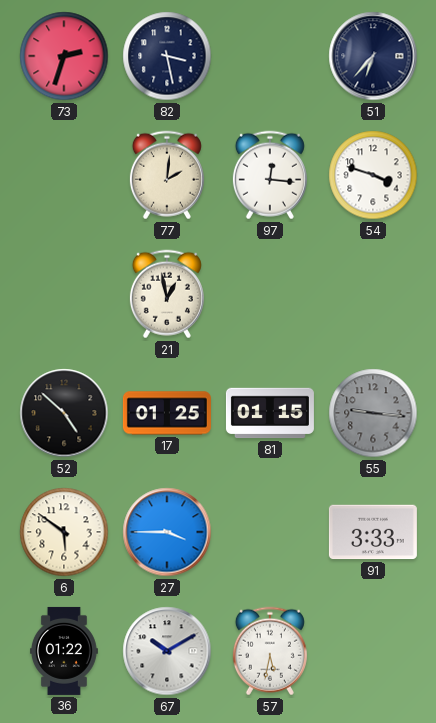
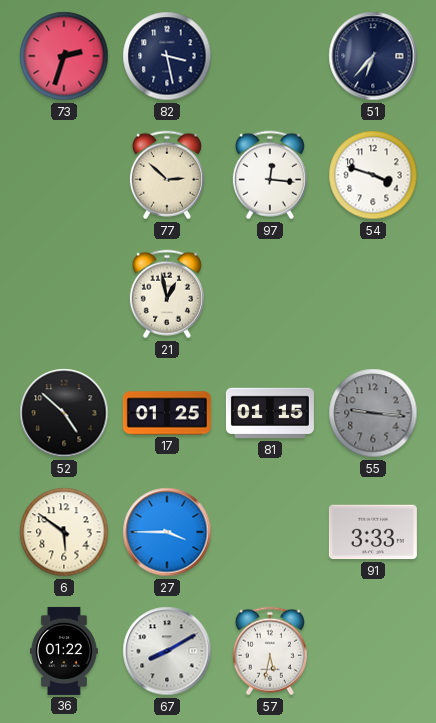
77: 2:01 -> 2:52
67: 10:10 -> 8:10
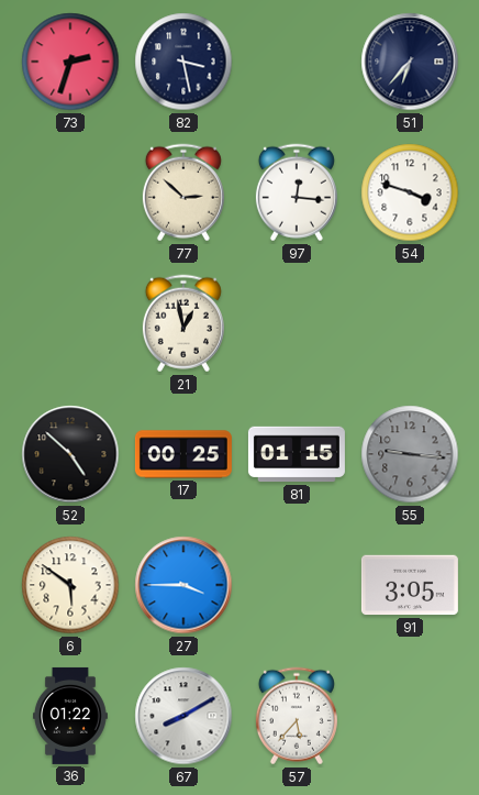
17: 01:25 -> 00:25
91: 3:33 -> 3:05
57: 5:32 -> 5:37
